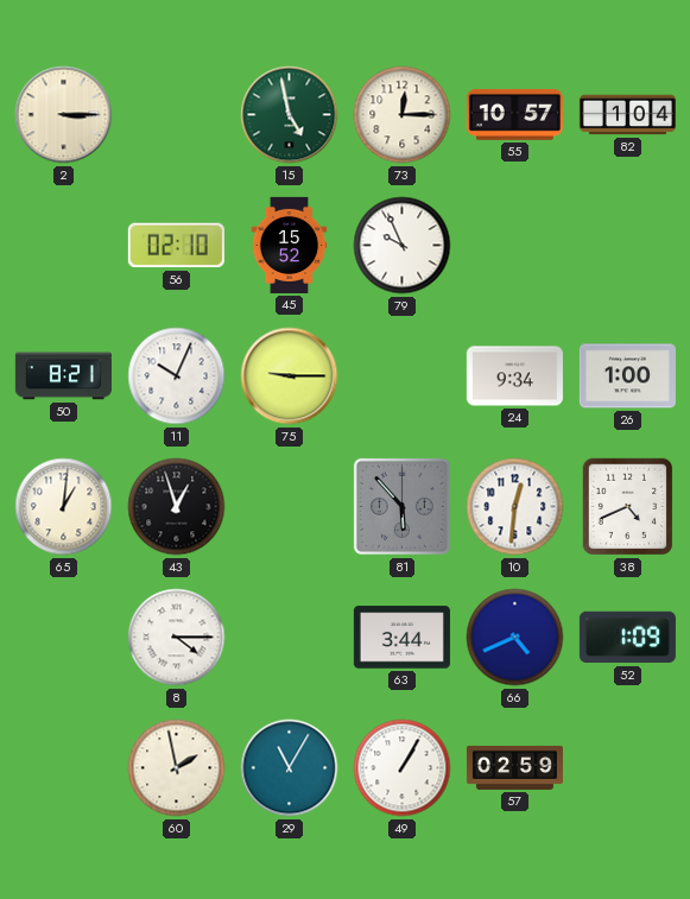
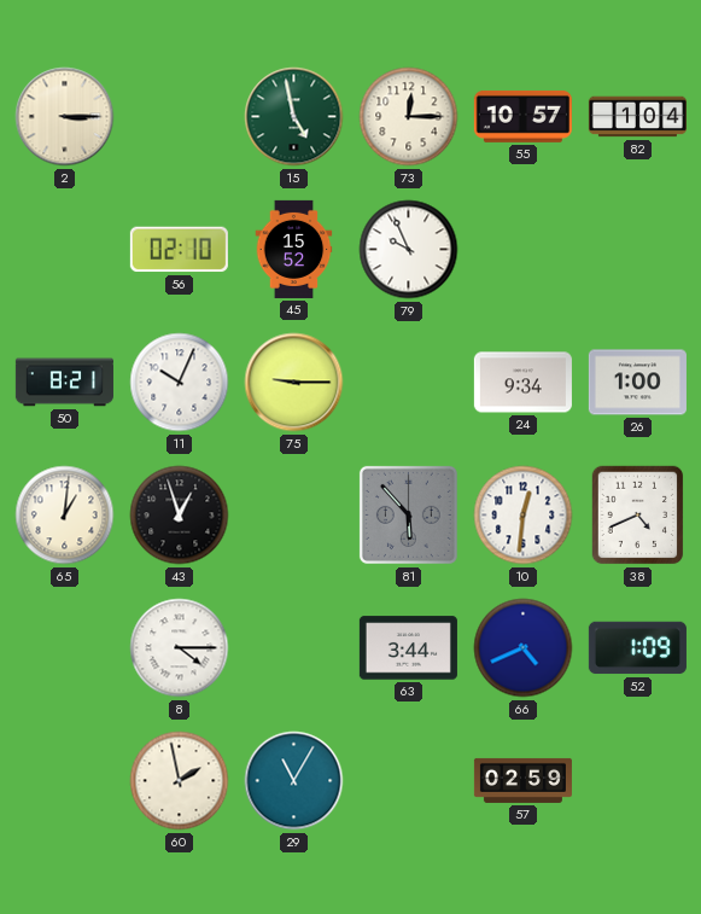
49: 1:05 -> none
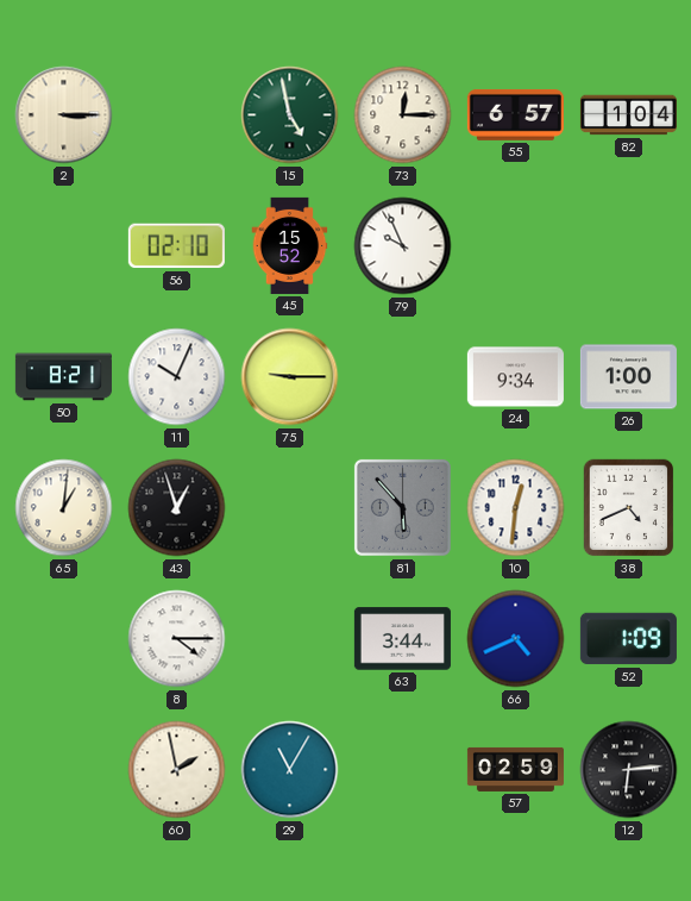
55: 10:57 -> 6:57
12: none -> 6:14
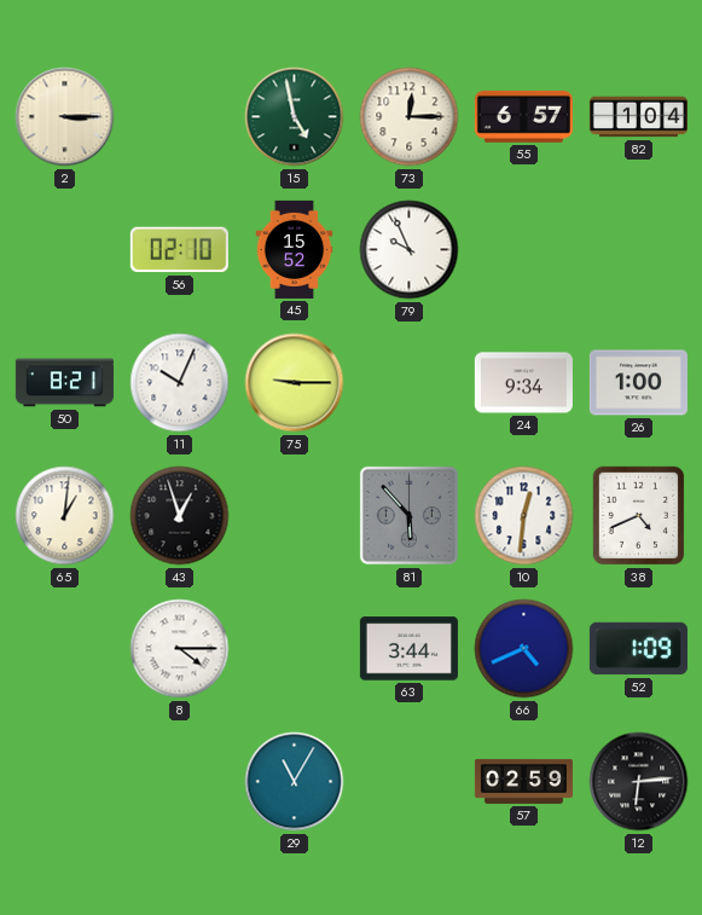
60: 1:58 -> none
